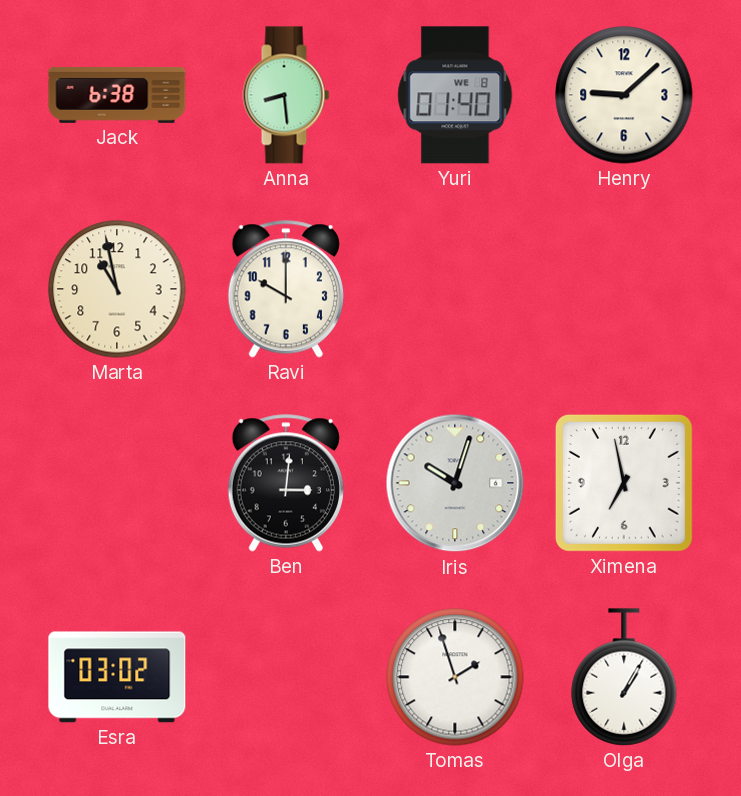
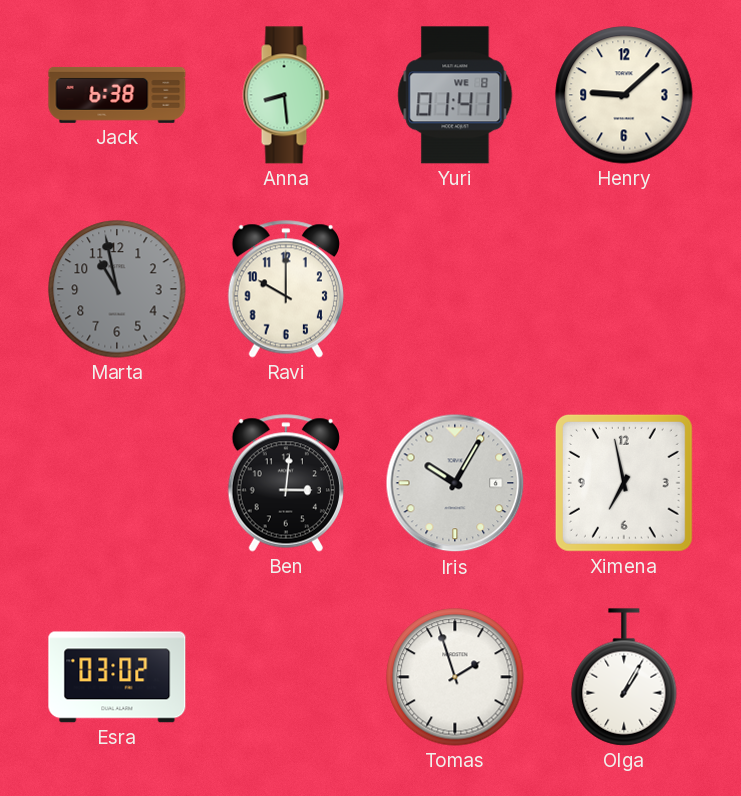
Yuri: 01:40 -> 01:41
Marta dial: cream -> grey
Iris: 10:03 -> 10:05
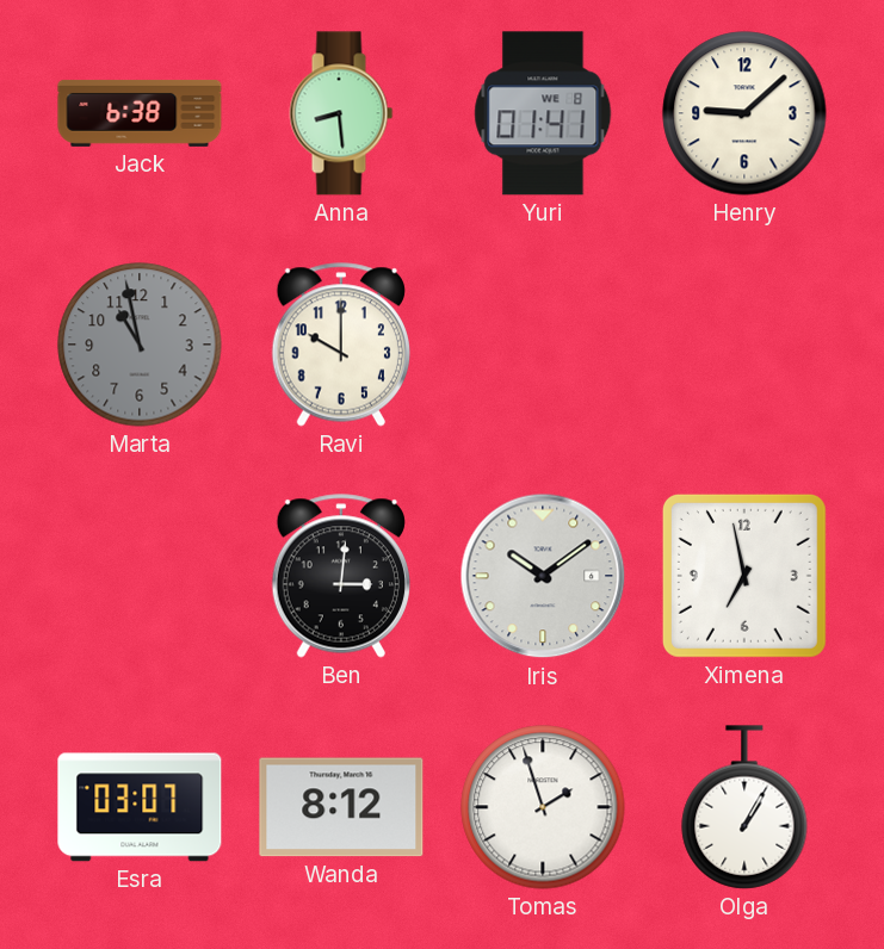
Iris: 10:05 -> 10:09
Esra: 03:02 -> 03:07
Wanda: none -> 8:12
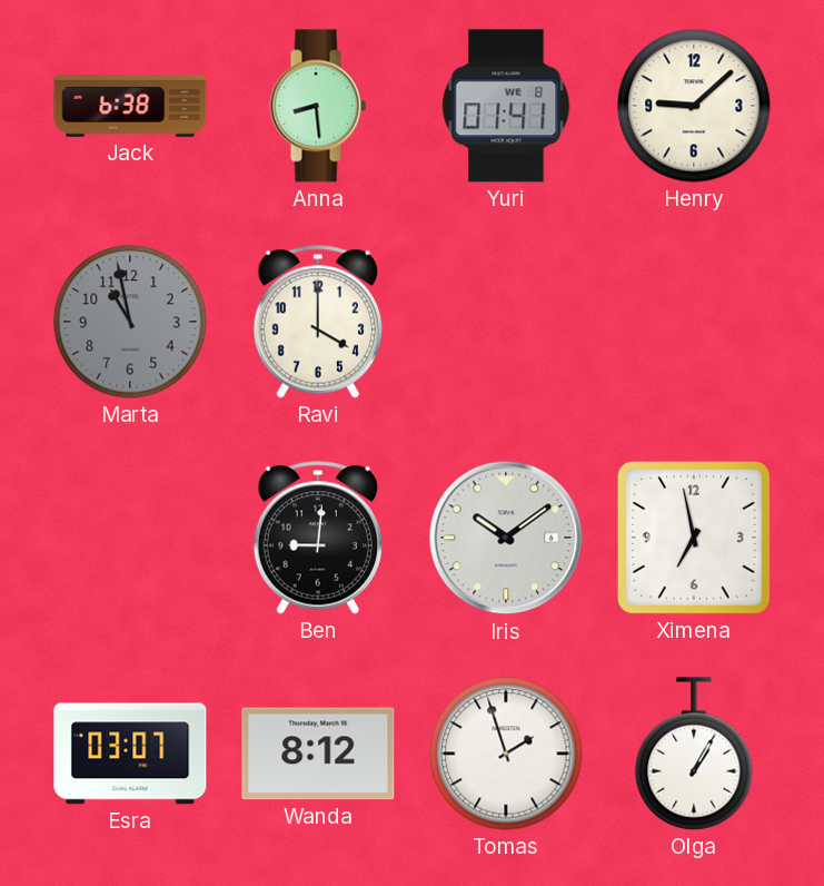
Ravi: 10:00 -> 4:00
Ben: 3:01 -> 9:01
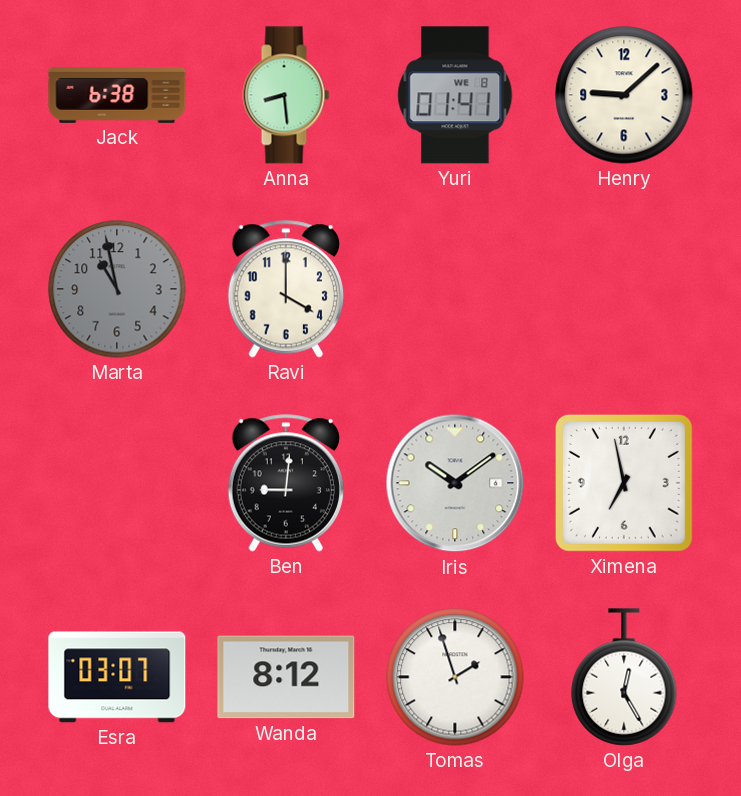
Olga: 1:05 -> 12:25
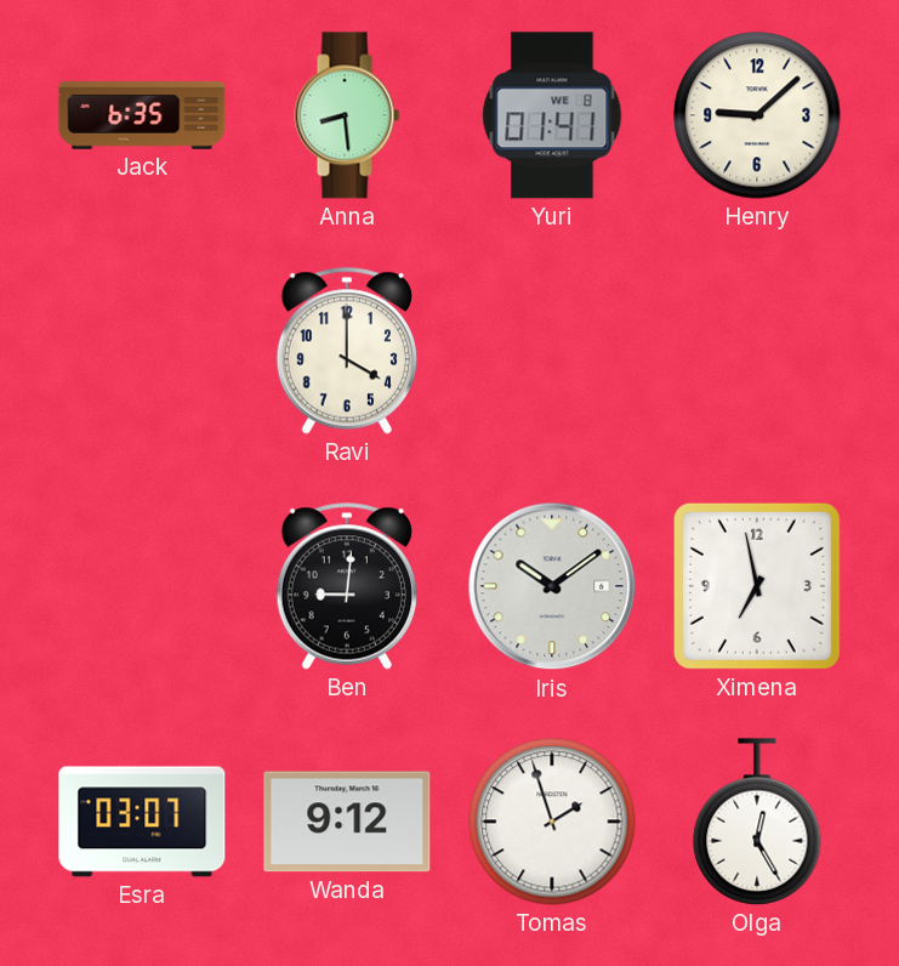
Jack: 6:38 -> 6:35
Marta: 10:58 -> none
Wanda: 8:12 -> 9:12
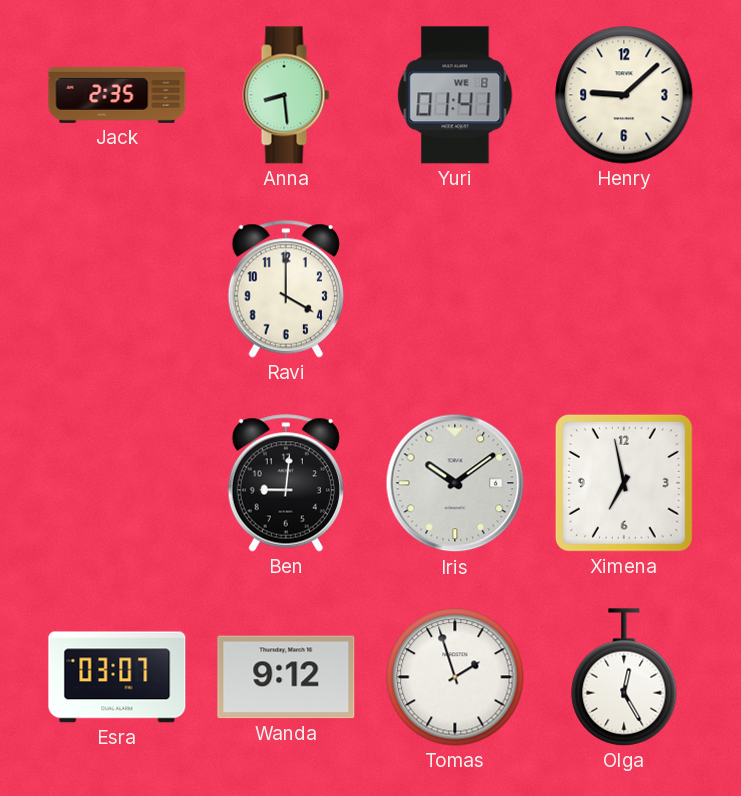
Jack: 6:35 -> 2:35
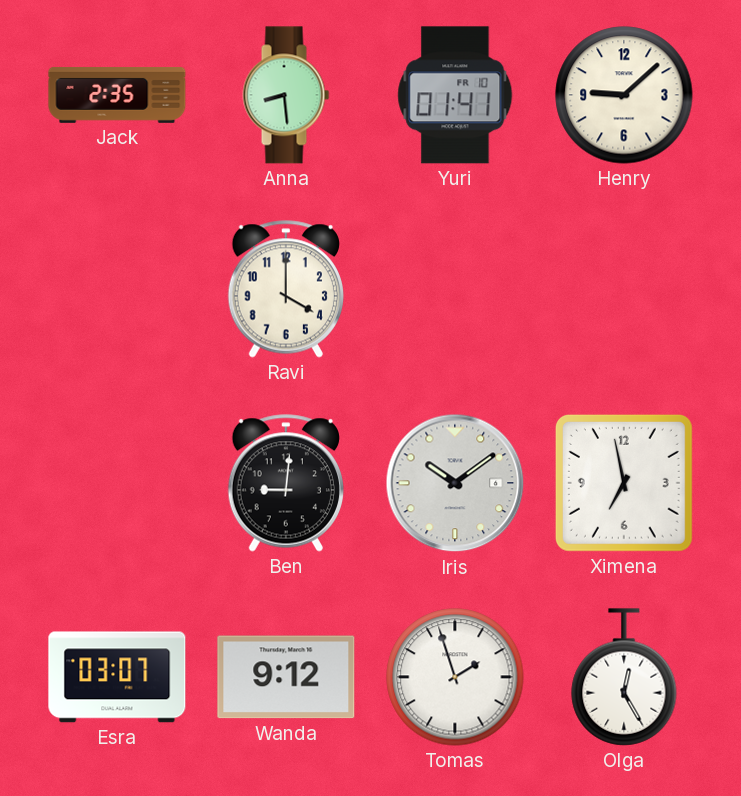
Yuri date: WE 8 -> FR 10
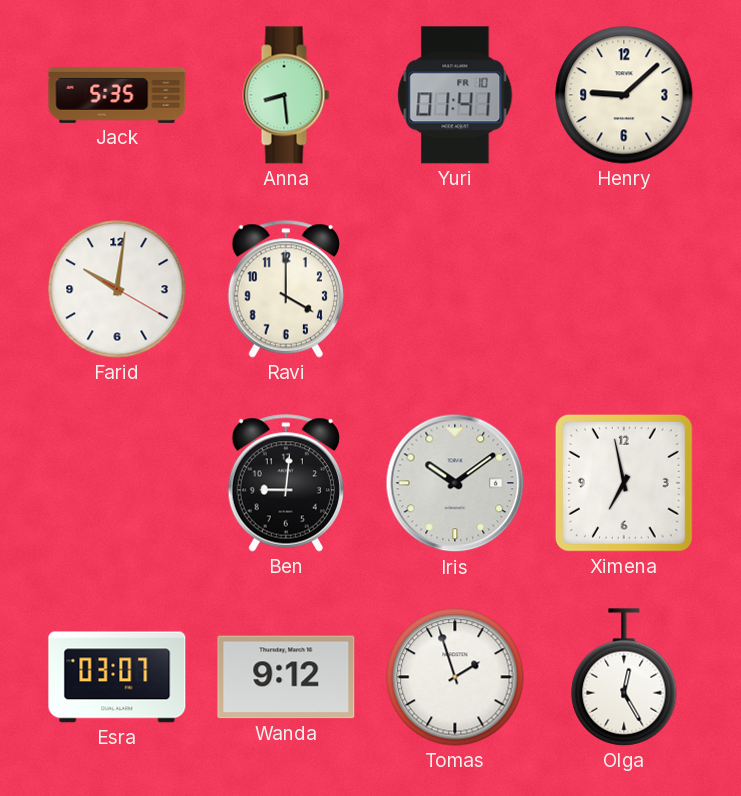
Jack: 2:35 -> 5:35
Farid: none -> 10:01
